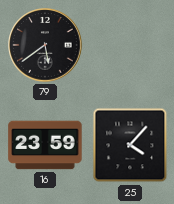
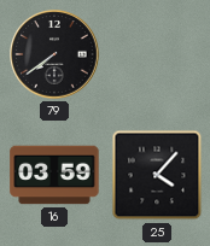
79: 5:39 -> 7:39
16: 23:59 -> 03:59
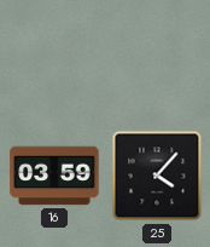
79: 7:39 -> none
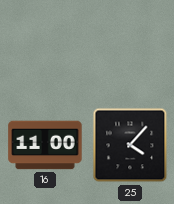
16: 03:59 -> 11:00
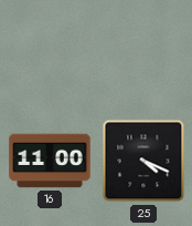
25: 4:07 -> 4:19
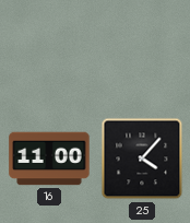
25: 4:19 -> 4:07
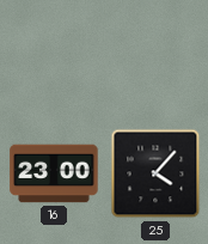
16: 11:00 -> 23:00
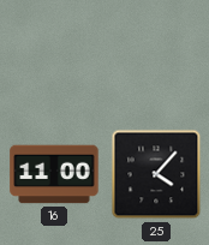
16: 23:00 -> 11:00
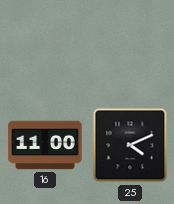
25: 4:07 -> 4:11
